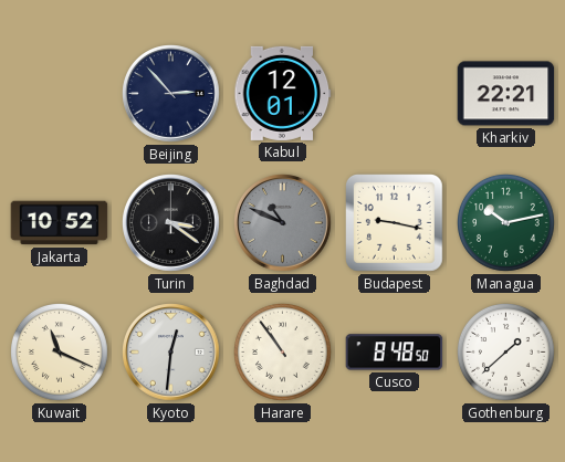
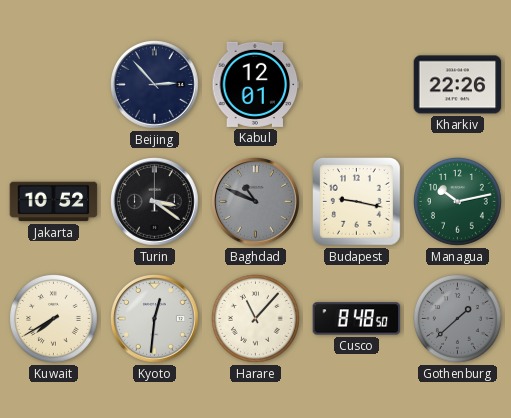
Kharkiv: 22:21 -> 22:26
Kuwait: 11:19 -> 7:40
Harare: 10:54 -> 11:07
Gothenburg dial: white -> grey
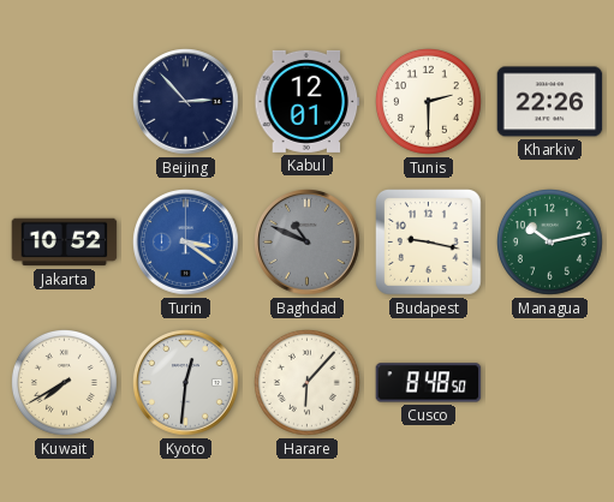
Tunis: none -> 2:30
Turin dial: black -> blue
Harare: 11:07 -> 6:07
Gothenburg: 1:38 -> none
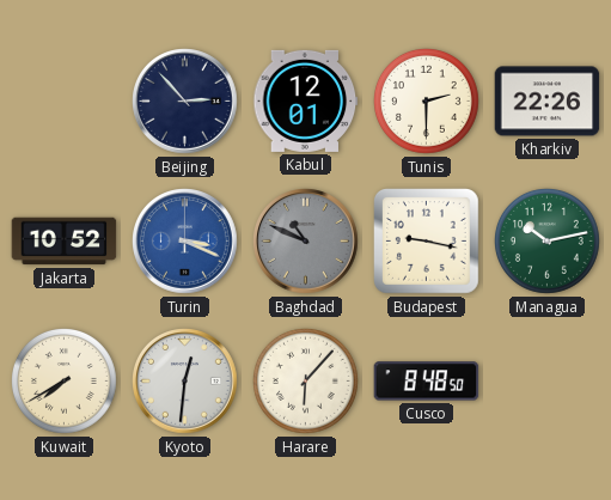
Turin: 3:21 -> 3:19
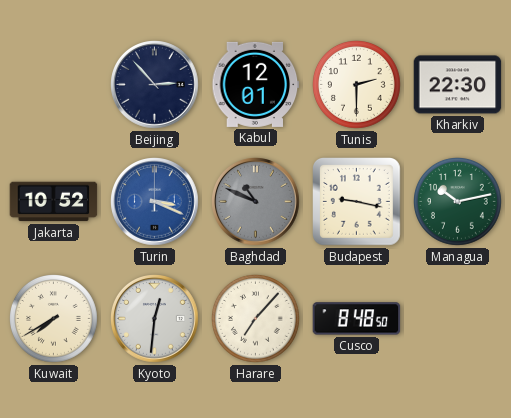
Kharkiv: 22:26 -> 22:30
Harare: 6:07 -> 7:07
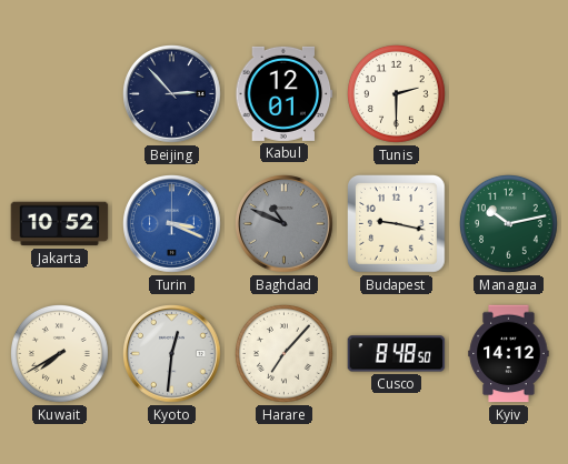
Kharkiv: 22:30 -> none
Kyiv: none -> 14:12
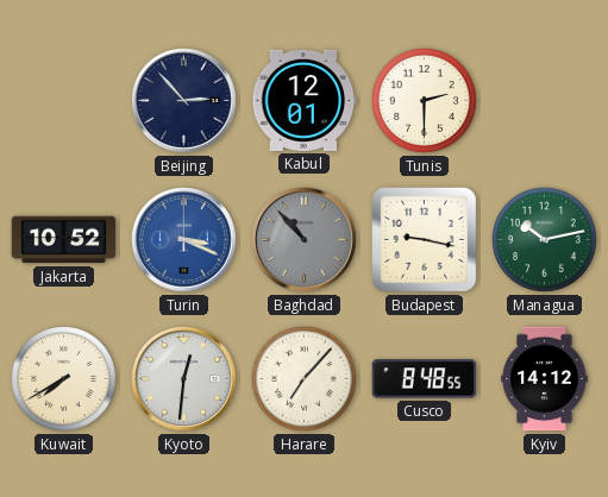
Baghdad: 10:49 -> 10:53
Cusco: 8:48:50 -> 8:48:55
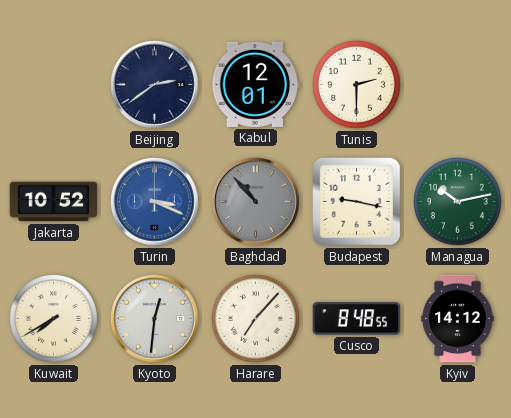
Beijing: 2:53 -> 2:39
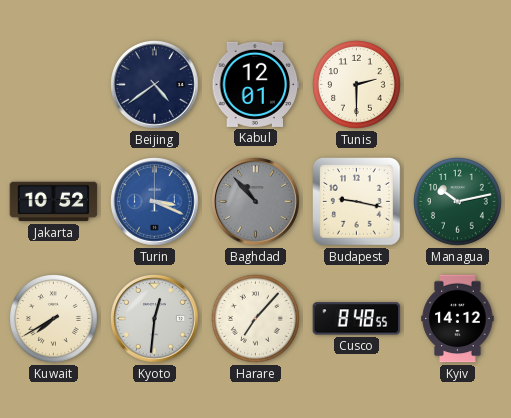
Beijing: 2:39 -> 4:39
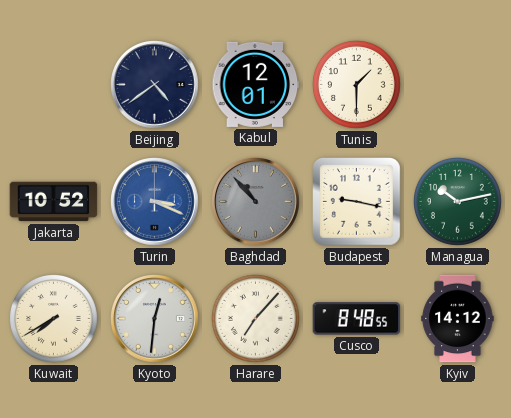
Tunis: 2:30 -> 1:30
